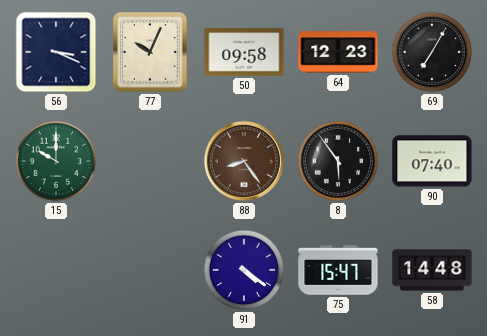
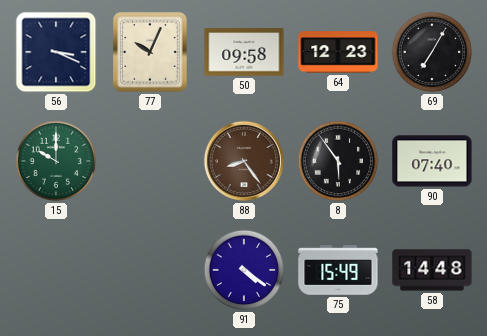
75: 15:47 -> 15:49
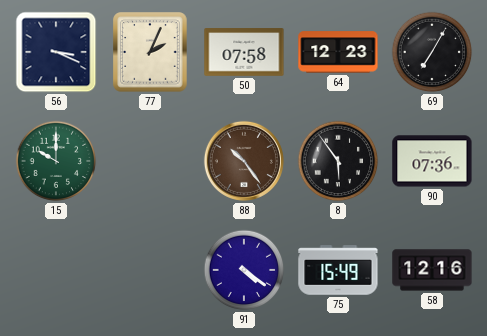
77: 10:04 -> 2:04
50: 09:58 -> 07:58
88: 8:24 -> 10:24
90: 07:40 -> 07:36
58: 14:48 -> 12:16
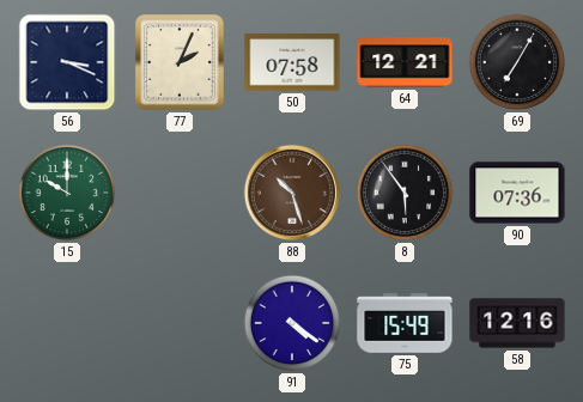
64: 12:23 -> 12:21
88: 10:24 -> 10:27
